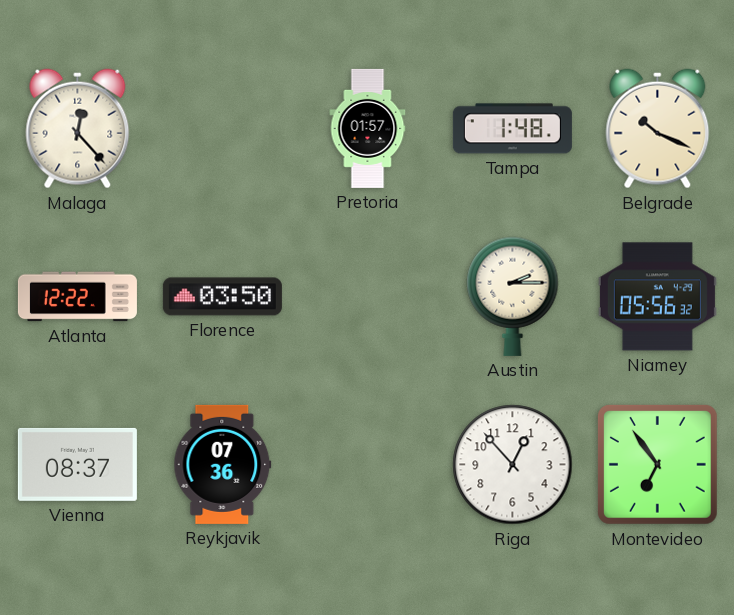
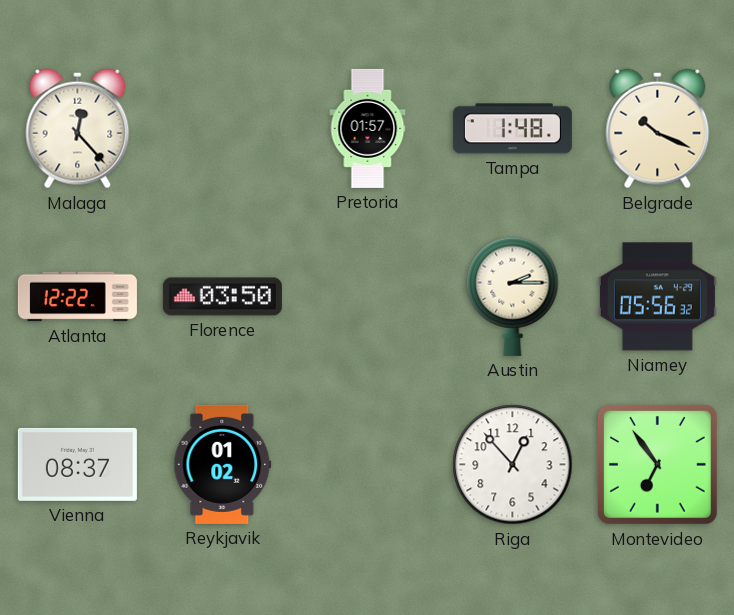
Reykjavik: 07:36 -> 01:02
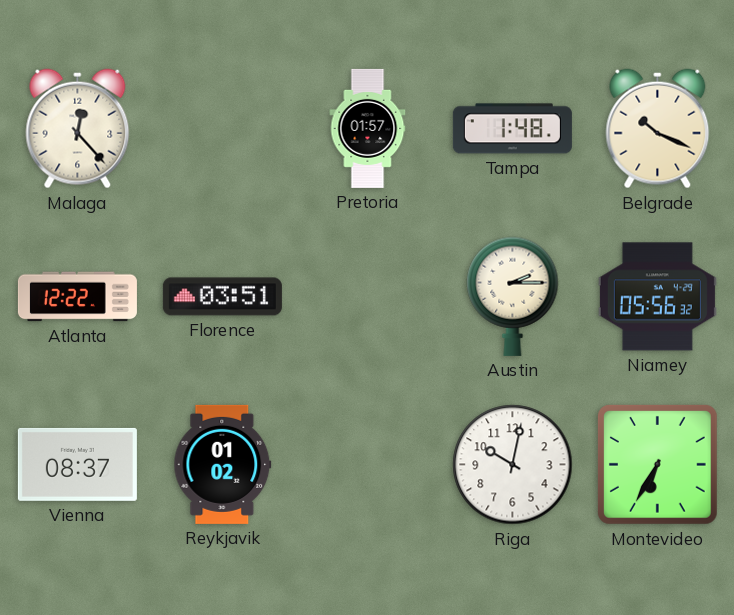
Florence: 03:50 -> 03:51
Riga: 12:53 -> 10:02
Montevideo: 6:54 -> 6:35
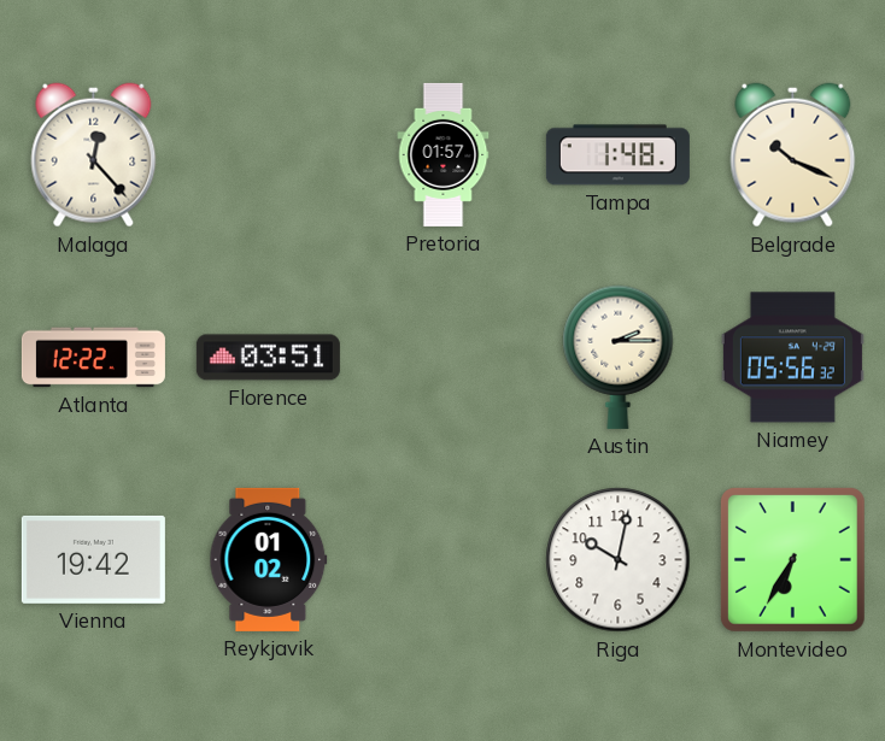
Vienna: 08:37 -> 19:42
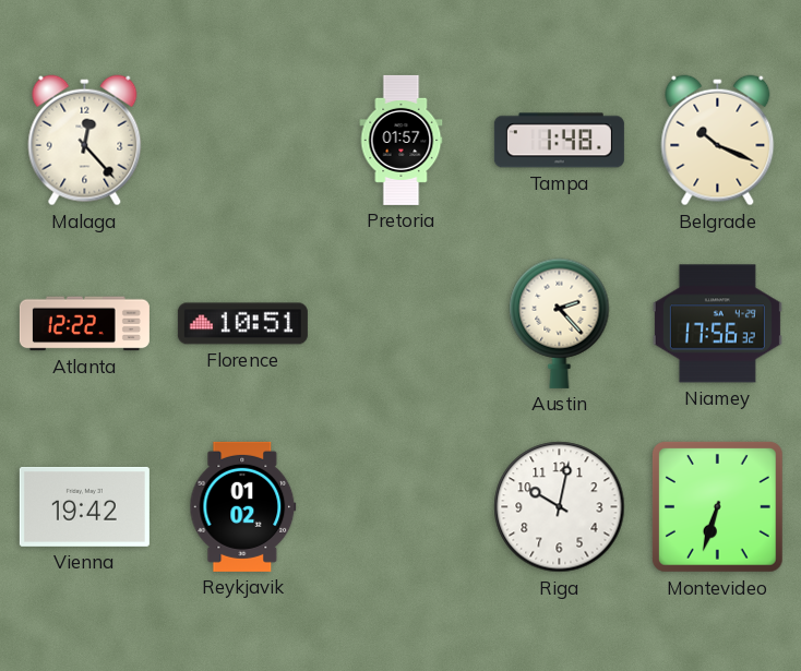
Florence: 03:51 -> 10:51
Austin: 2:15 -> 2:23
Niamey: 05:56 -> 17:56
Montevideo: 6:35 -> 6:33
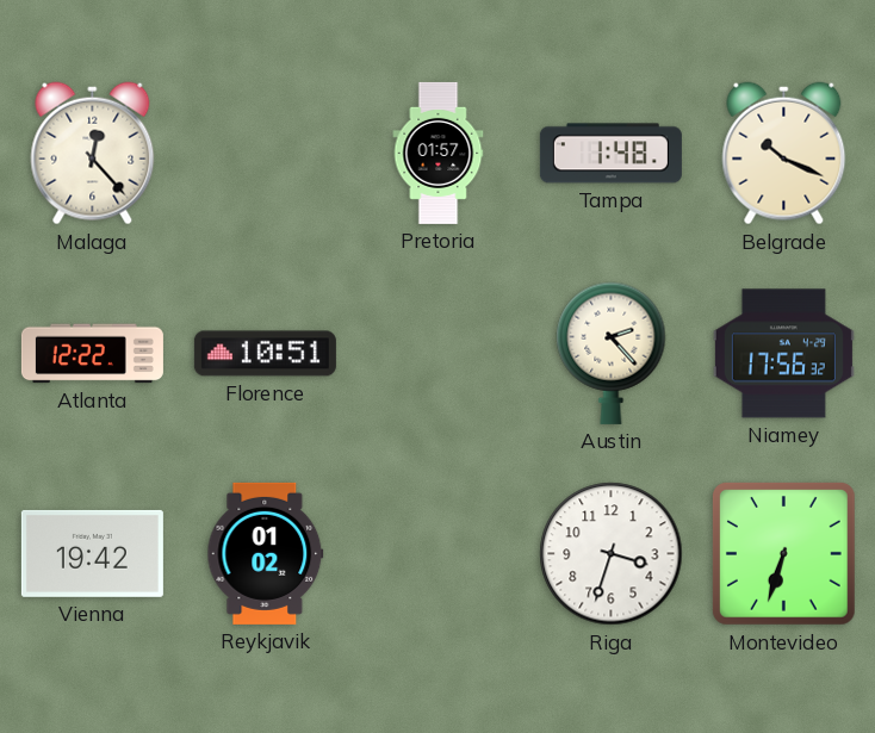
Riga: 10:02 -> 3:33
